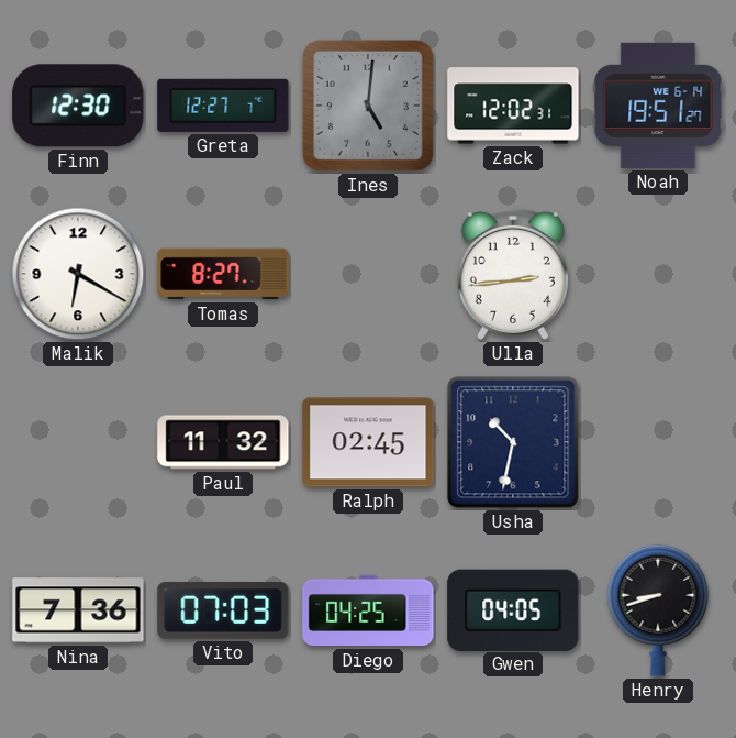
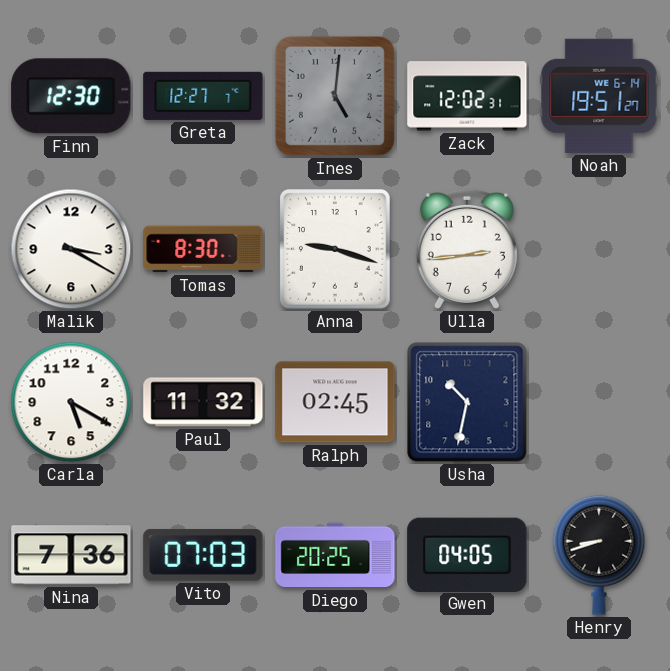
Malik: 6:20 -> 3:20
Tomas: 8:27 -> 8:30
Anna: none -> 9:18
Carla: none -> 5:20
Diego: 04:25 -> 20:25
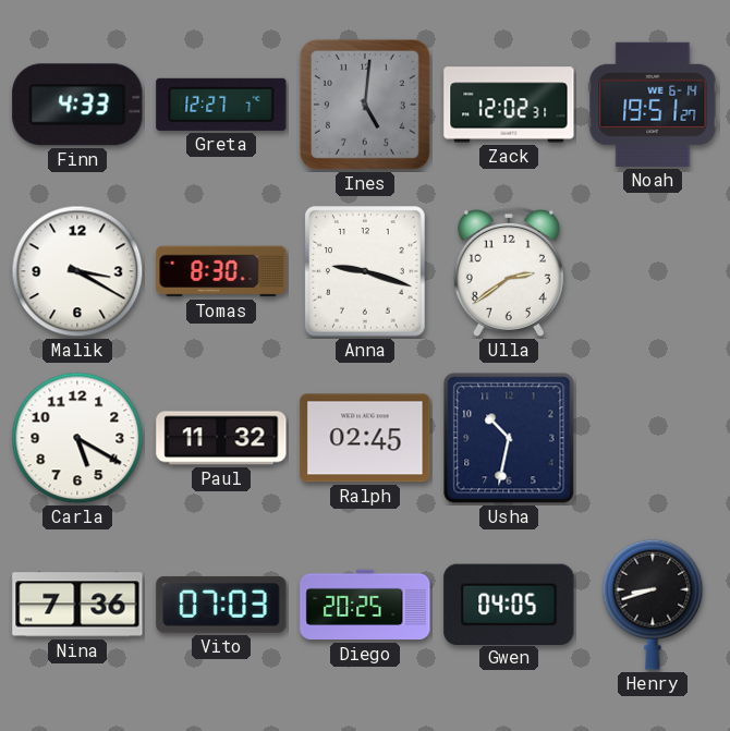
Finn: 12:30 -> 4:33
Ulla: 2:44 -> 2:39
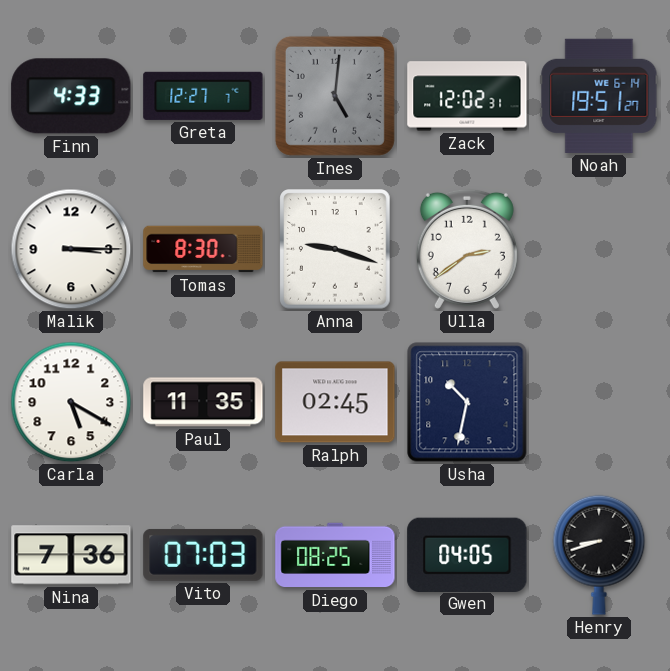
Malik: 3:20 -> 3:15
Paul: 11:32 -> 11:35
Diego: 20:25 -> 08:25
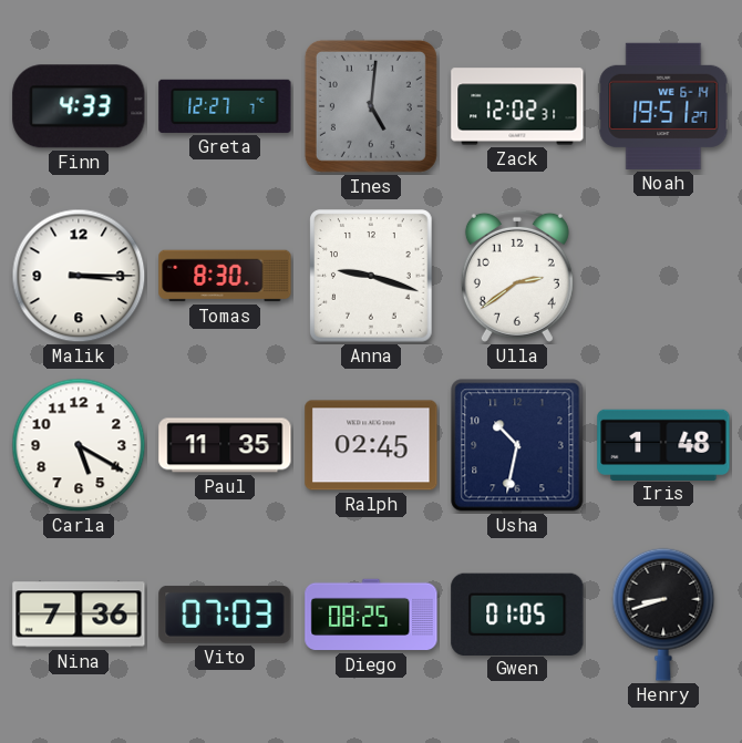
Iris: none -> 1:48
Gwen: 04:05 -> 01:05
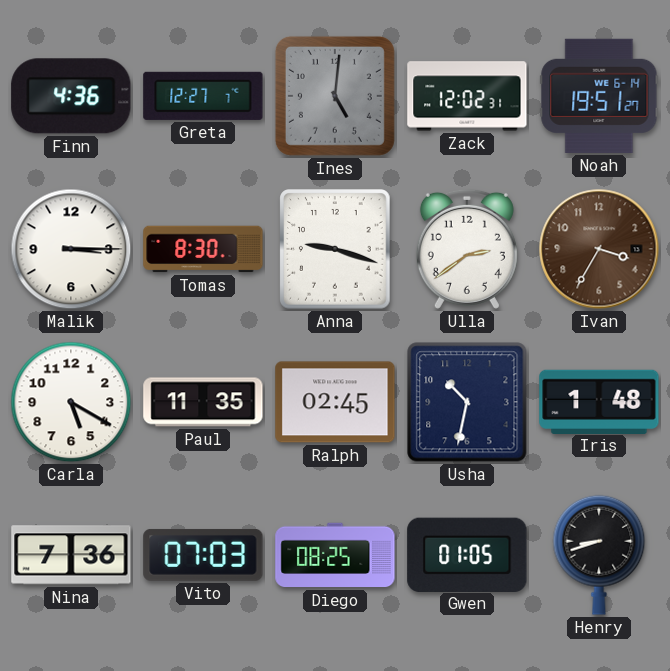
Finn: 4:33 -> 4:36
Ivan: none -> 3:35
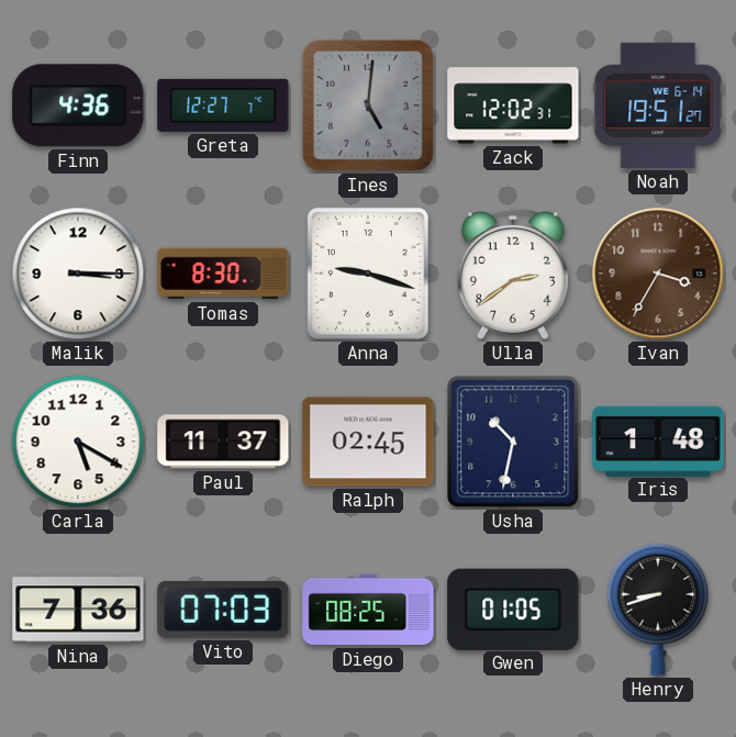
Paul: 11:35 -> 11:37
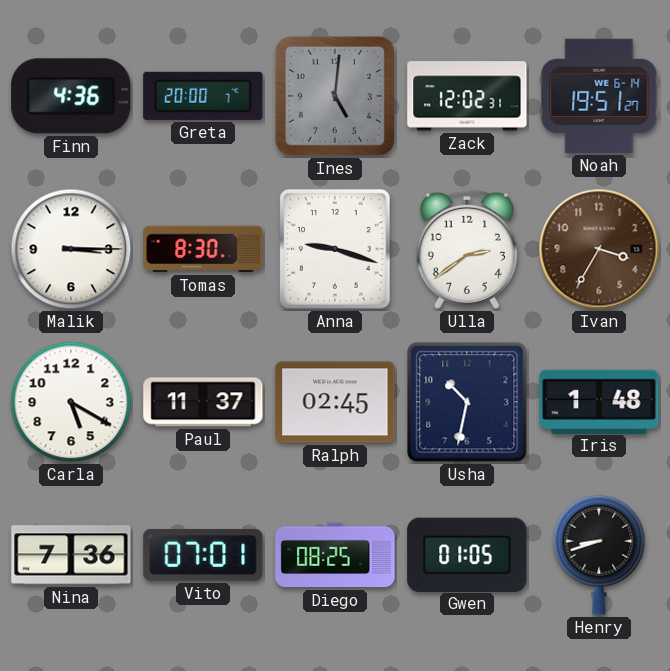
Greta: 12:27 -> 20:00
Vito: 07:03 -> 07:01
